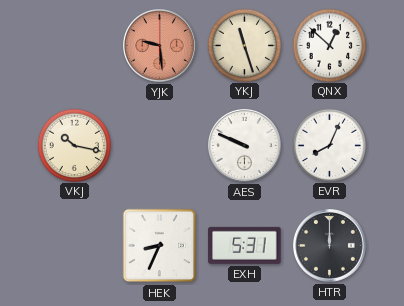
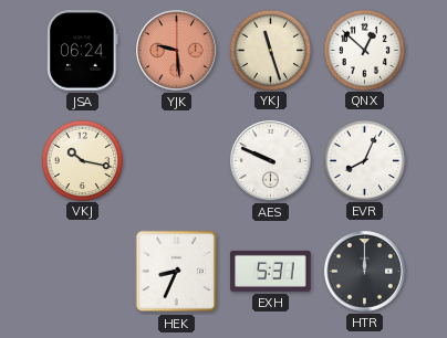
JSA: none -> 06:24
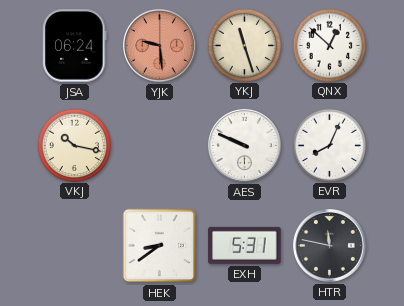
HEK: 8:34 -> 8:39
HTR: 12:00 -> 11:47
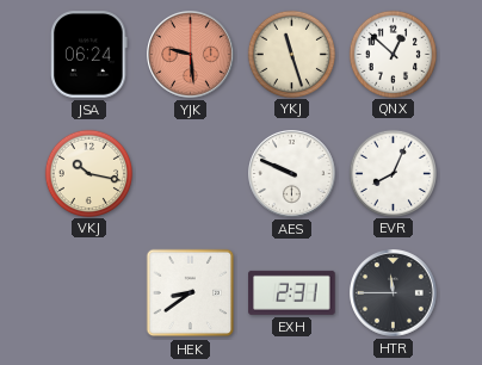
EXH: 5:31 -> 2:31
HTR: 11:47 -> 11:45
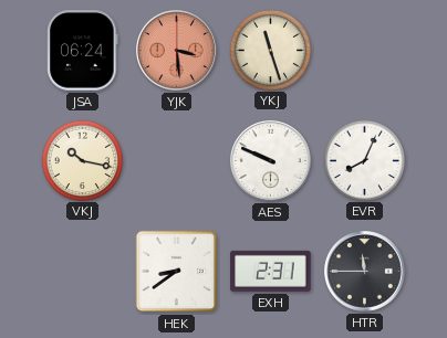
YJK: 9:29 -> 3:29
QNX: 12:52 -> none
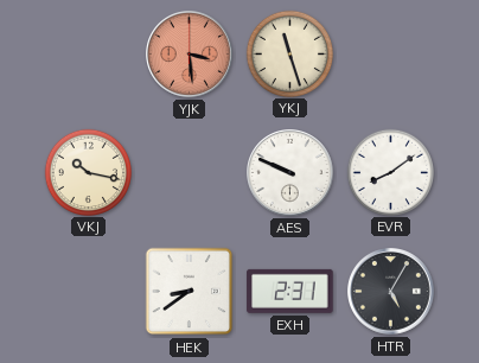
JSA: 06:24 -> none
EVR: 8:04 -> 8:09
HTR: 11:45 -> 5:05
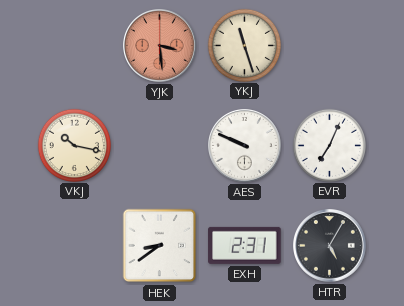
EVR: 8:09 -> 7:04
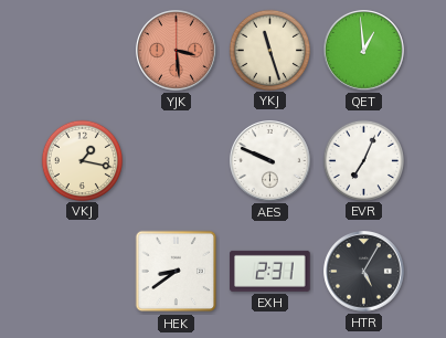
QET: none -> 12:59
VKJ: 10:17 -> 1:17
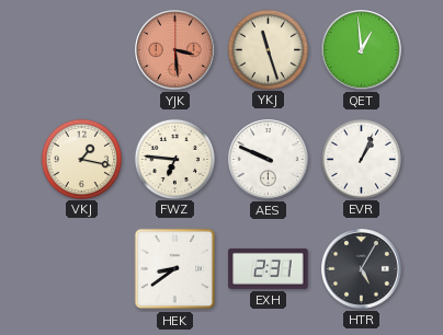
FWZ: none -> 6:46
EVR: 7:04 -> 1:04
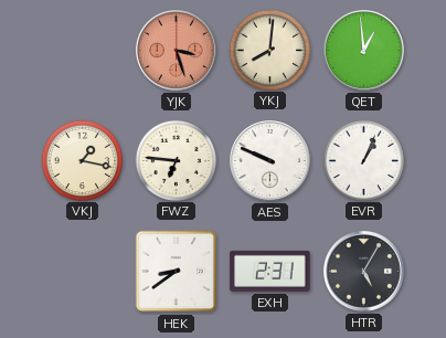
YJK: 3:29 -> 3:27
YKJ: 11:27 -> 8:01
